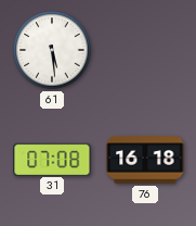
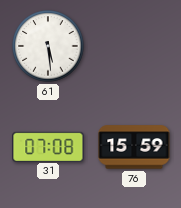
76: 16:18 -> 15:59
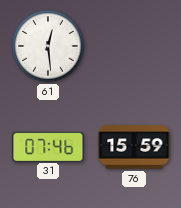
61: 5:29 -> 12:29
31: 07:08 -> 07:46
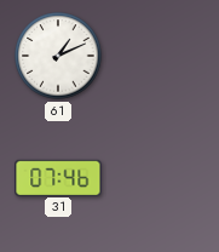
61: 12:29 -> 1:11
76: 15:59 -> none
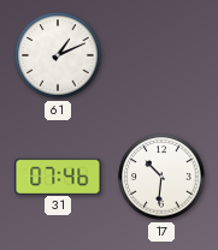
17: none -> 10:31
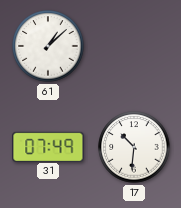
61: 1:11 -> 1:08
31: 07:46 -> 07:49
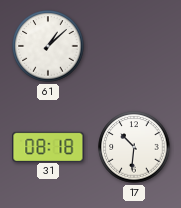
31: 07:49 -> 08:18
